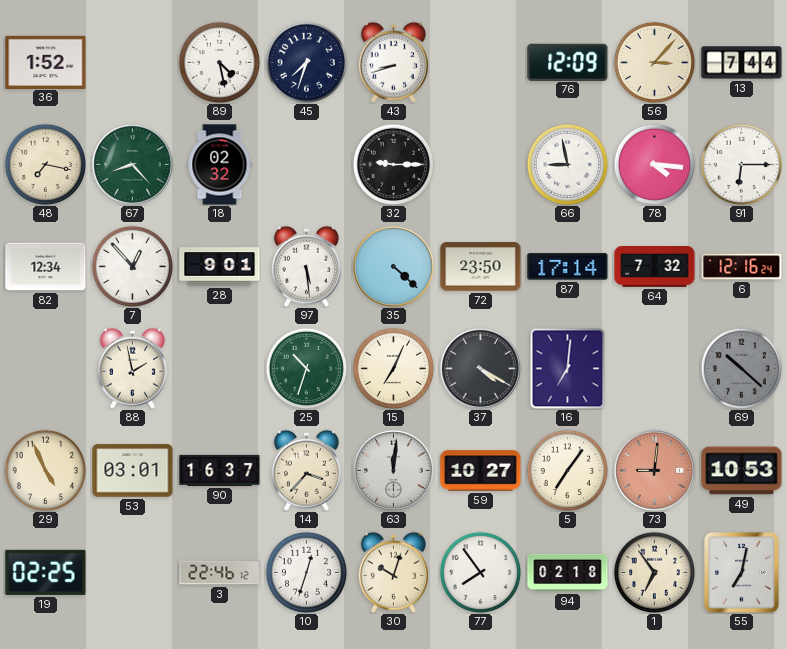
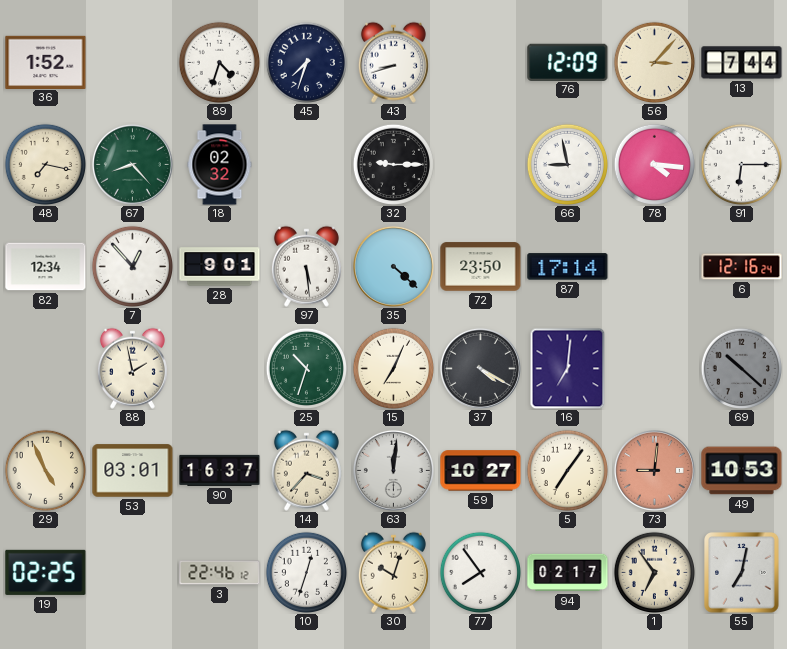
89: 4:28 -> 4:33
64: 7:32 -> none
94: 02:18 -> 02:17
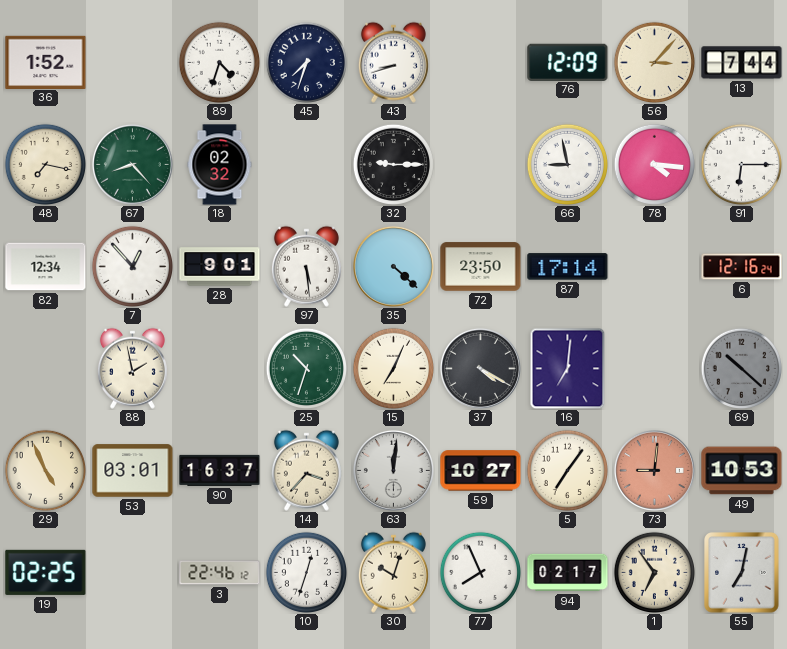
77: 7:54 -> 7:56
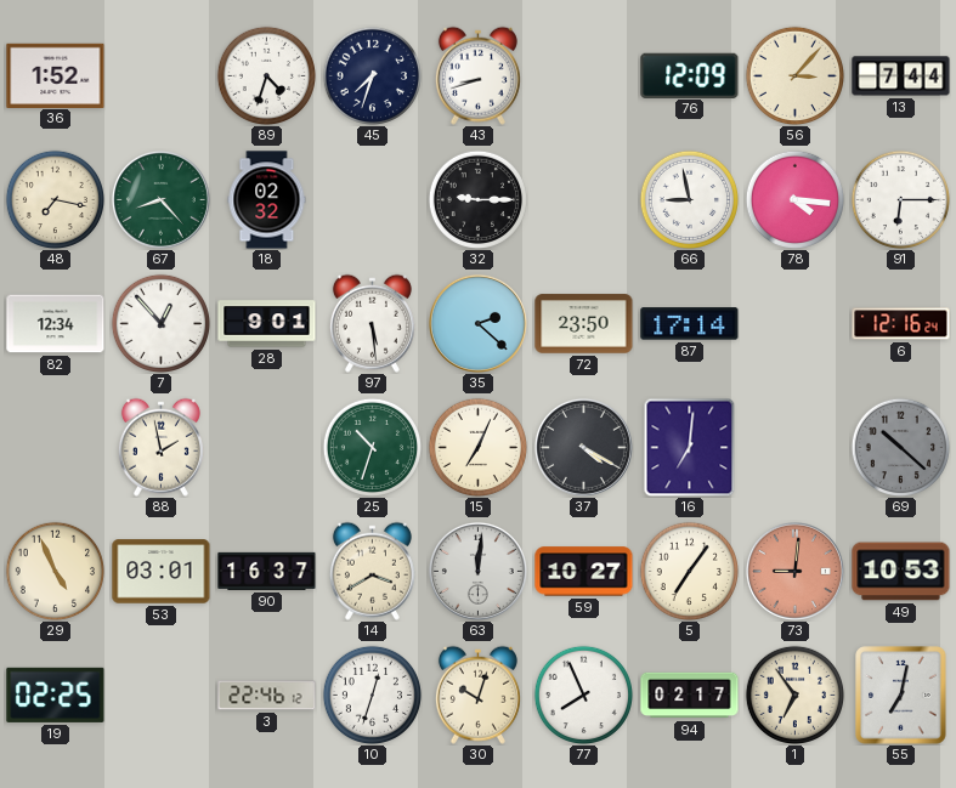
35: 4:22 -> 2:22
14: 3:37 -> 3:40
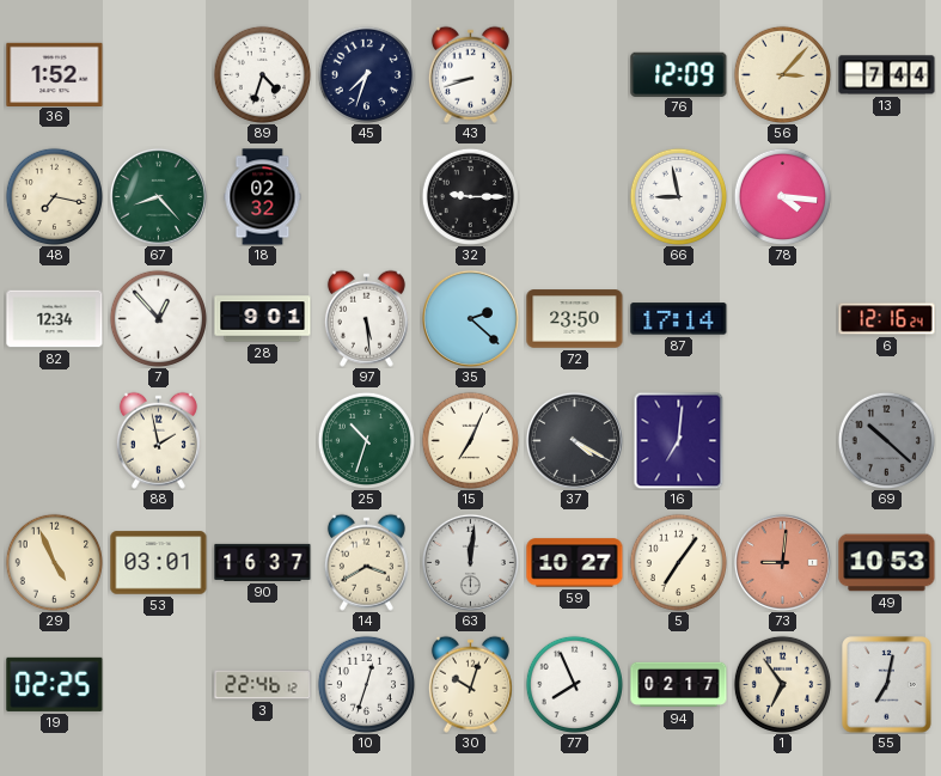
91: 6:15 -> none
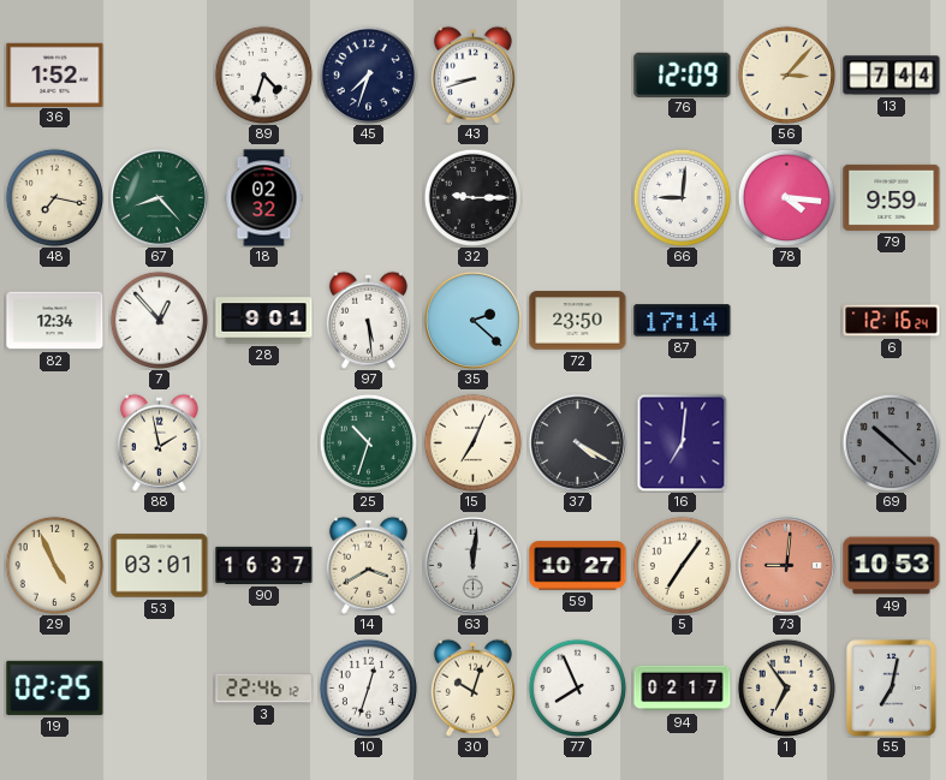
66: 8:58 -> 9:01
79: none -> 9:59
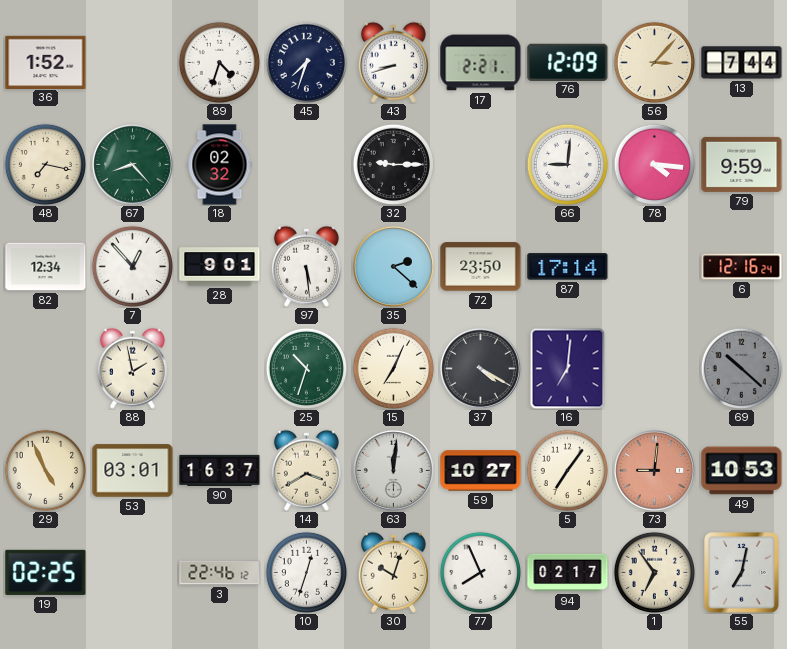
17: none -> 2:21
